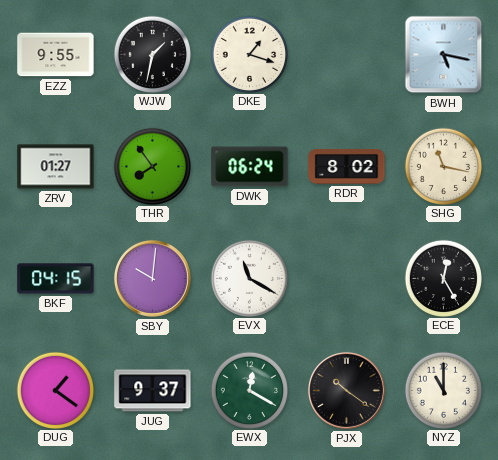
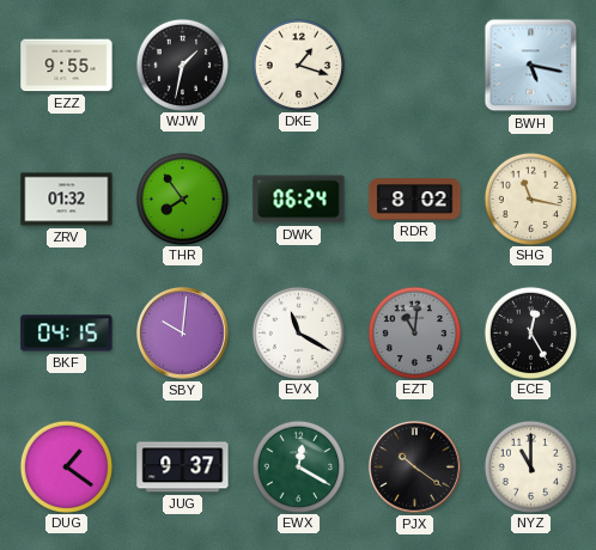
ZRV: 01:27 -> 01:32
EZT: none -> 11:01
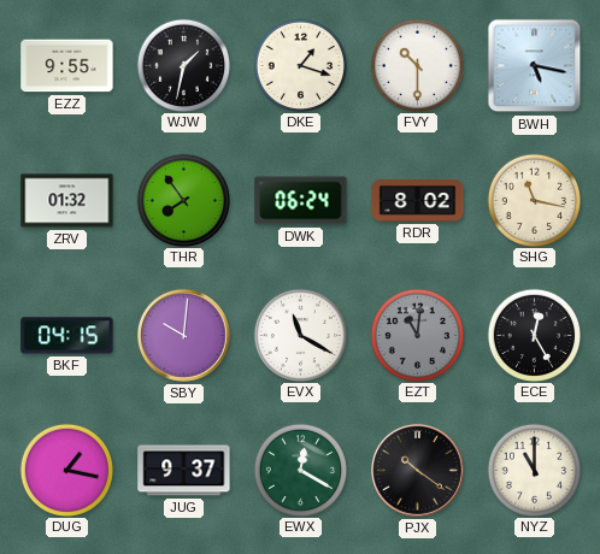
FVY: none -> 10:30
DUG: 1:21 -> 1:17
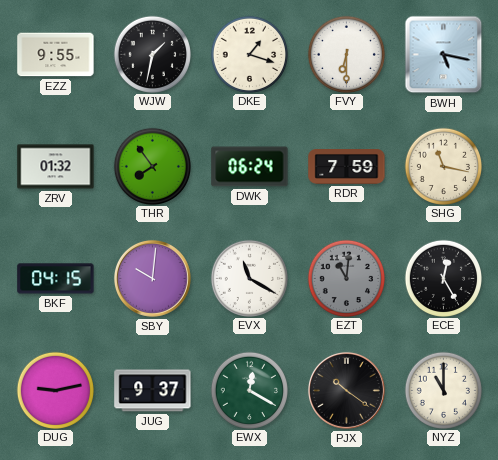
FVY: 10:30 -> 6:30
RDR: 8:02 -> 7:59
DUG: 1:17 -> 9:13
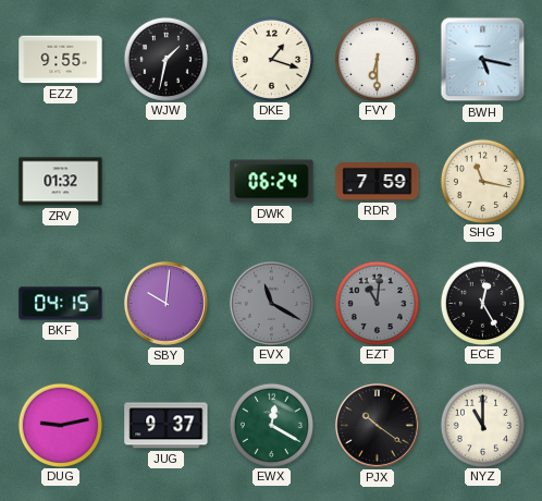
THR: 7:54 -> none
EVX dial: white -> grey
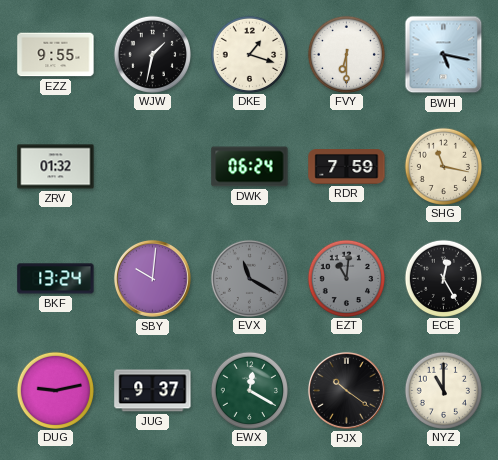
BKF: 04:15 -> 13:24
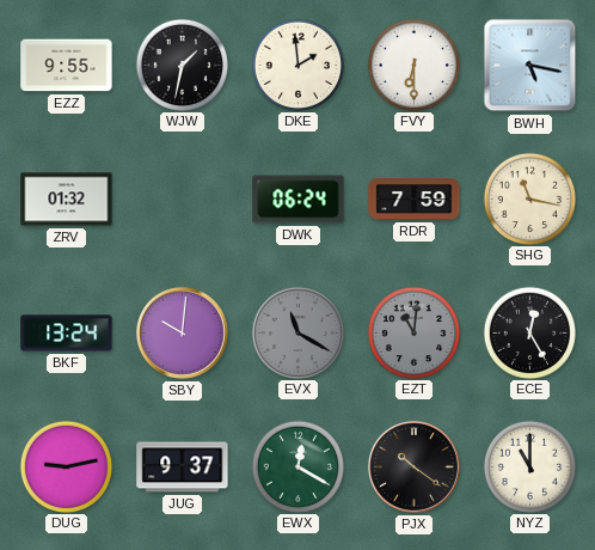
DKE: 1:18 -> 1:59
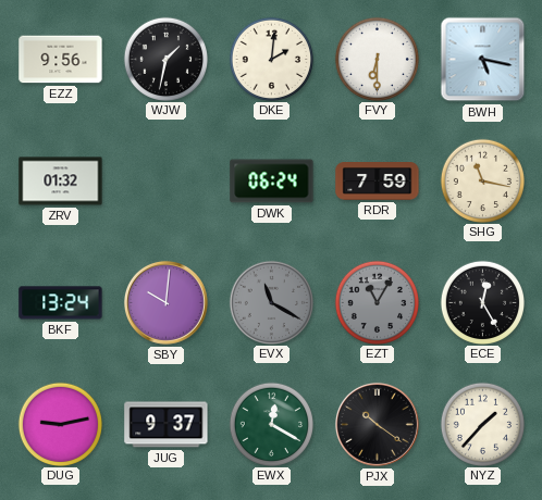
EZZ: 9:55 -> 9:56
DKE: 1:59 -> 2:01
EZT: 11:01 -> 11:05
NYZ: 11:00 -> 1:37
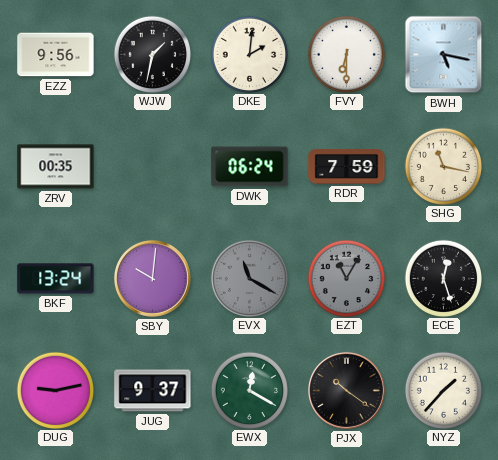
ZRV: 01:32 -> 00:35
ECE: 12:25 -> 12:27
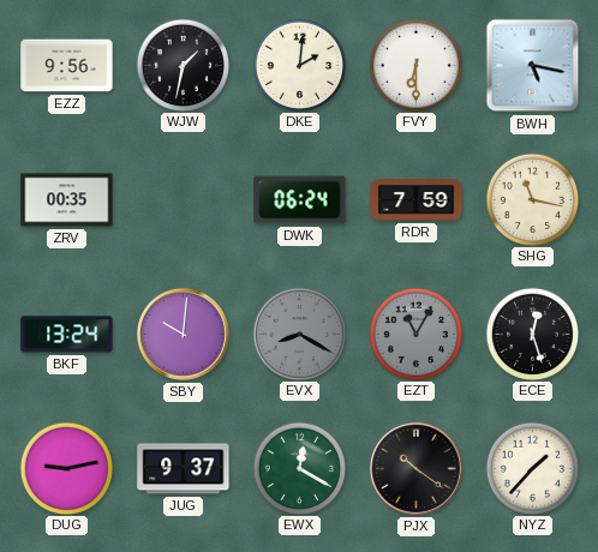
EVX: 11:20 -> 8:20
